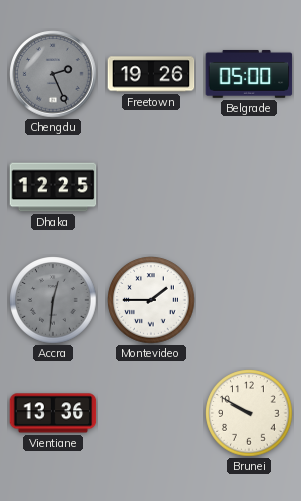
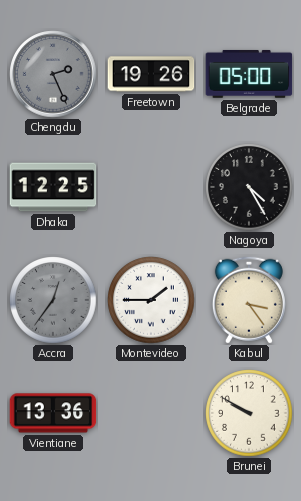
Nagoya: none -> 4:25
Accra: 12:31 -> 12:36
Kabul: none -> 3:24
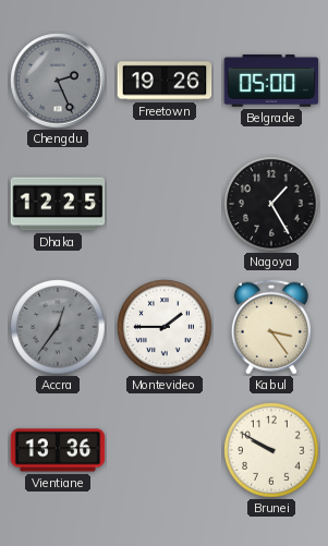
Nagoya: 4:25 -> 1:25
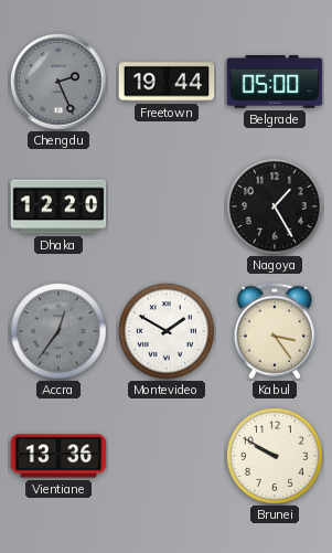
Freetown: 19:26 -> 19:44
Dhaka: 12:25 -> 12:20
Montevideo: 1:45 -> 1:50
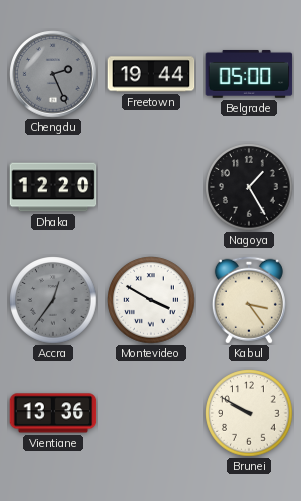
Montevideo: 1:50 -> 3:50
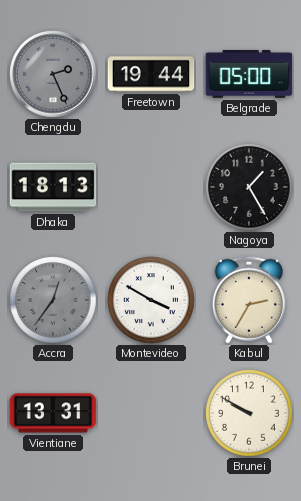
Dhaka: 12:20 -> 18:13
Kabul: 3:24 -> 2:35
Vientiane: 13:36 -> 13:31
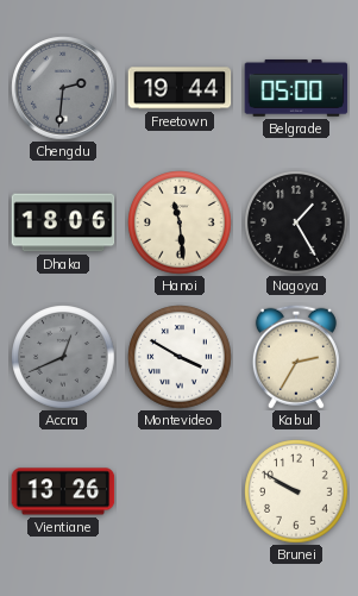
Chengdu: 2:26 -> 2:31
Dhaka: 18:13 -> 18:06
Hanoi: none -> 11:29
Accra: 12:36 -> 12:41
Vientiane: 13:31 -> 13:26
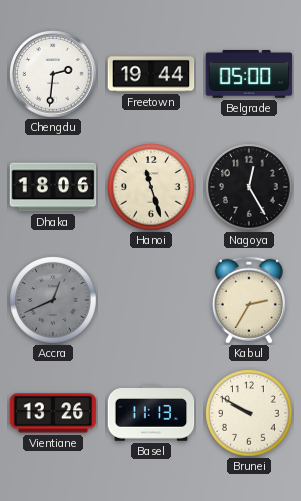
Chengdu dial: grey -> white
Hanoi: 11:29 -> 11:27
Nagoya: 1:25 -> 12:25
Montevideo: 3:50 -> none
Basel: none -> 11:13
